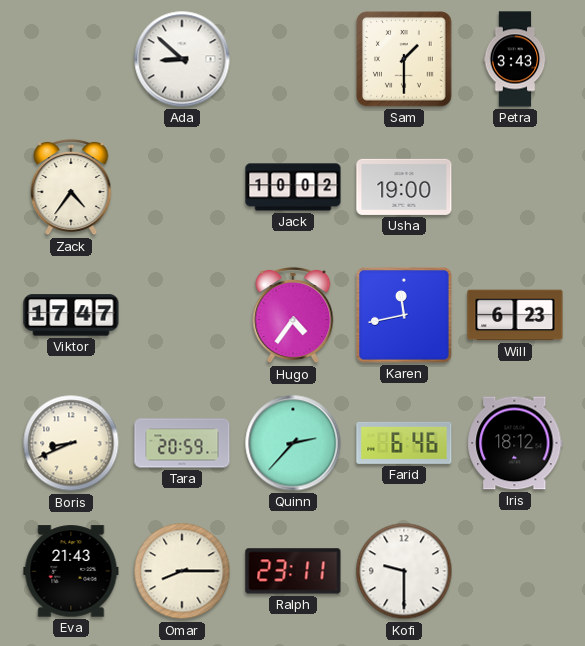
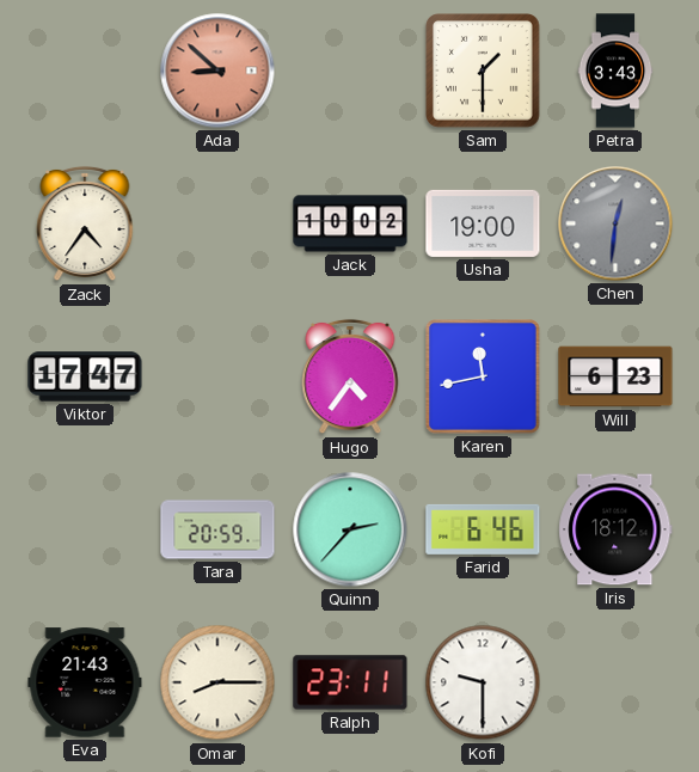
Ada dial: white -> salmon
Chen: none -> 12:31
Boris: 8:41 -> none
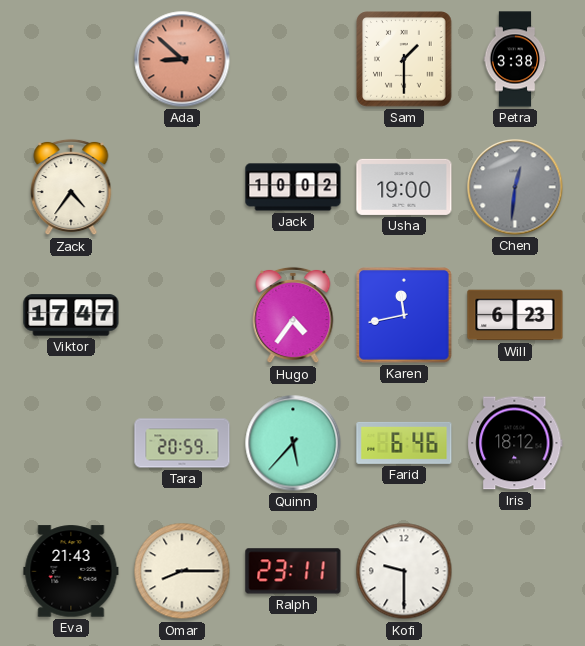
Petra: 3:43 -> 3:38
Quinn: 2:37 -> 5:37
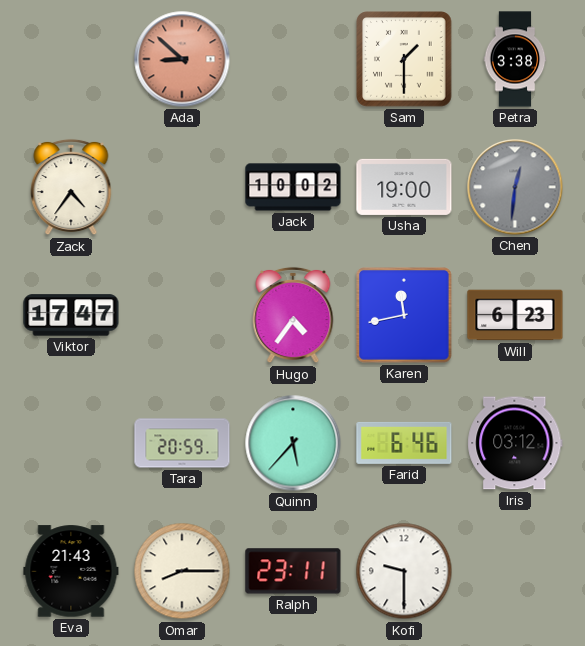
Iris: 18:12 -> 03:12
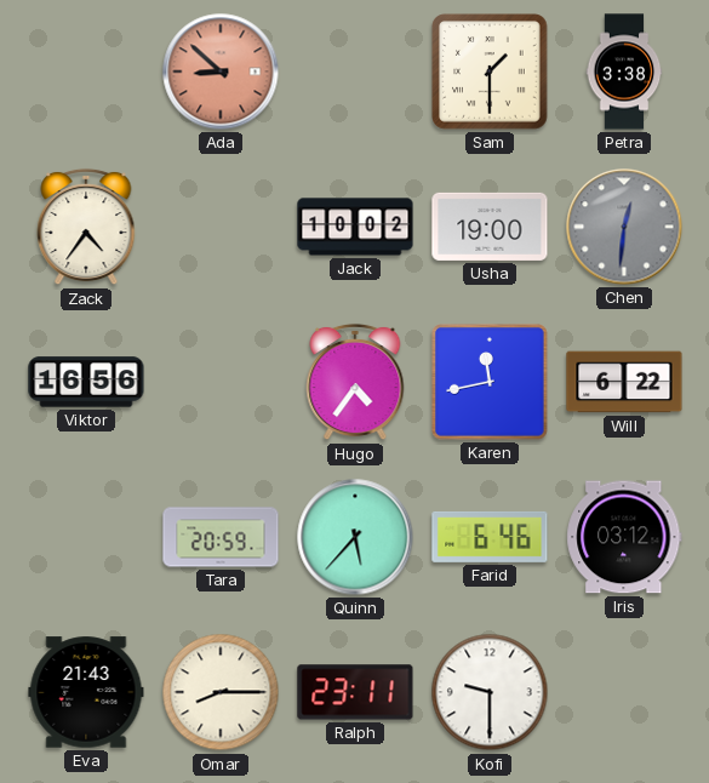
Viktor: 17:47 -> 16:56
Will: 6:23 -> 6:22
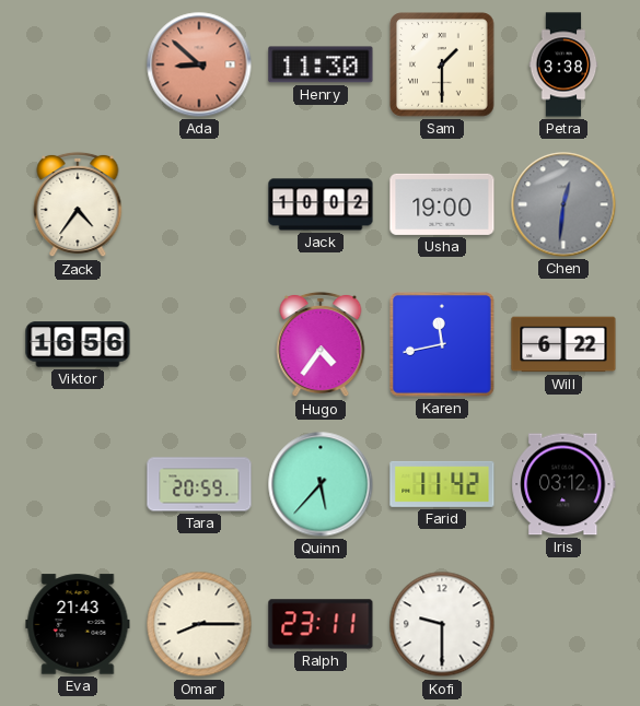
Henry: none -> 11:30
Farid: 6:46 -> 11:42
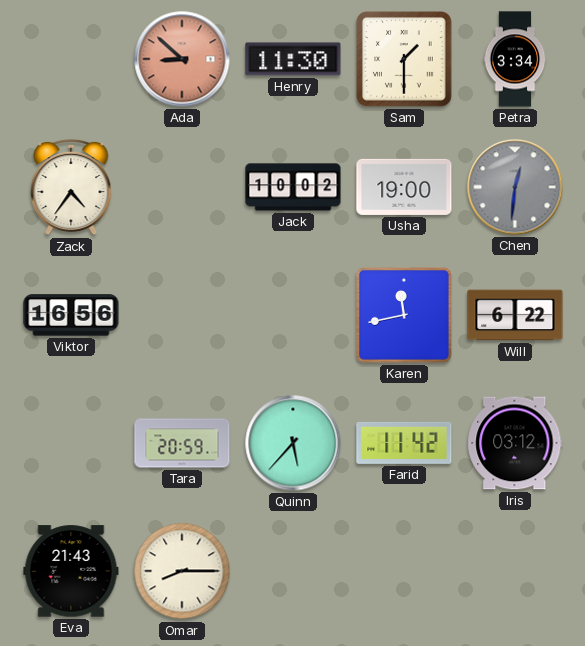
Petra: 3:38 -> 3:34
Hugo: 4:36 -> none
Ralph: 23:11 -> none
Kofi: 9:30 -> none
